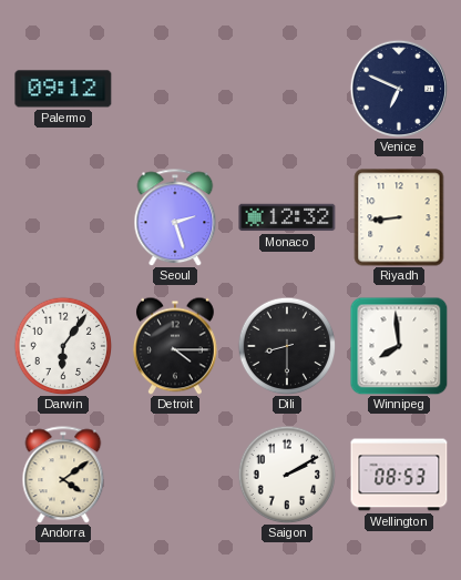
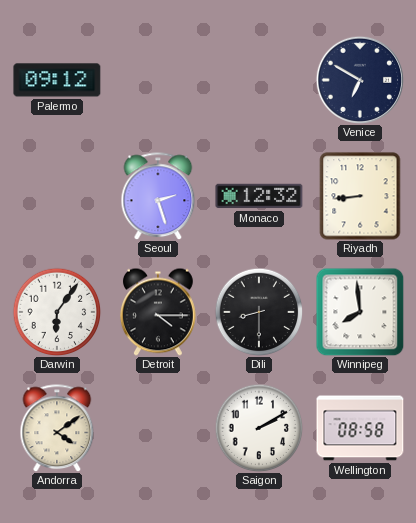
Venice: 6:49 -> 6:50
Wellington: 08:53 -> 08:58
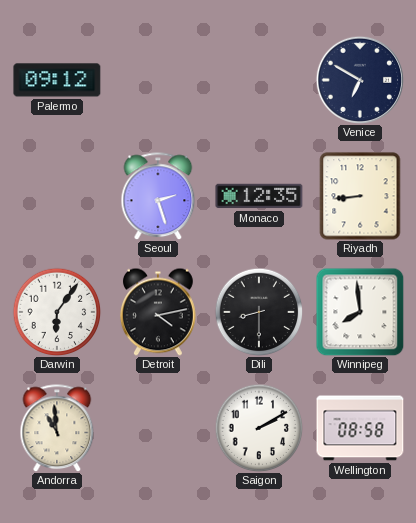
Monaco: 12:32 -> 12:35
Detroit: 4:15 -> 4:13
Andorra: 4:09 -> 10:59
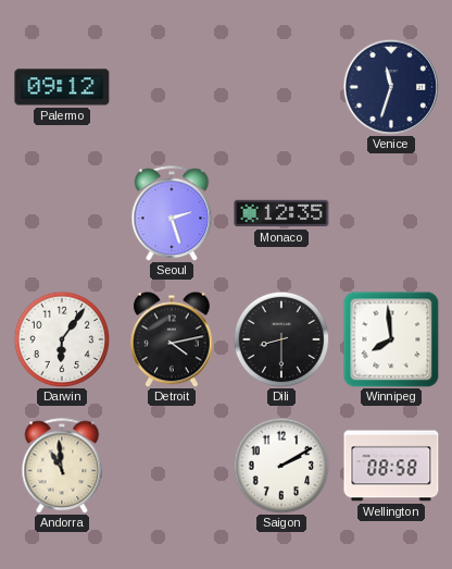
Venice: 6:50 -> 11:33
Riyadh: 8:44 -> none
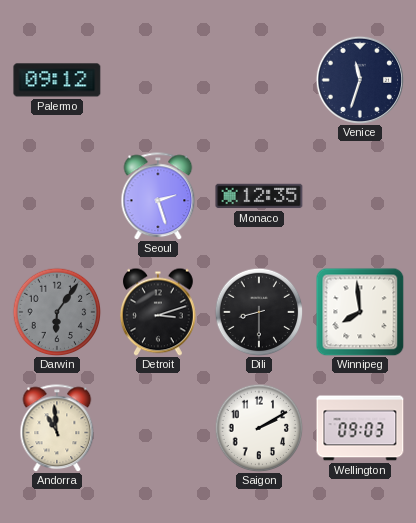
Darwin dial: white -> grey
Detroit: 4:13 -> 3:12
Wellington: 08:58 -> 09:03
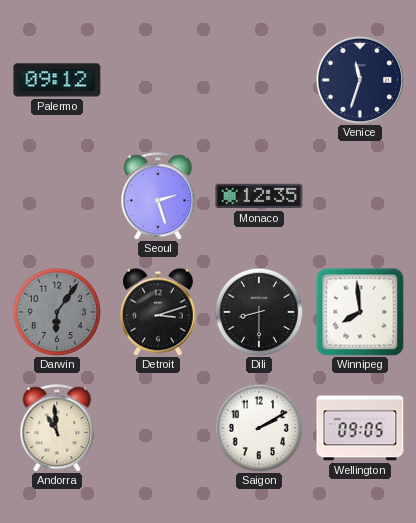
Wellington: 09:03 -> 09:05
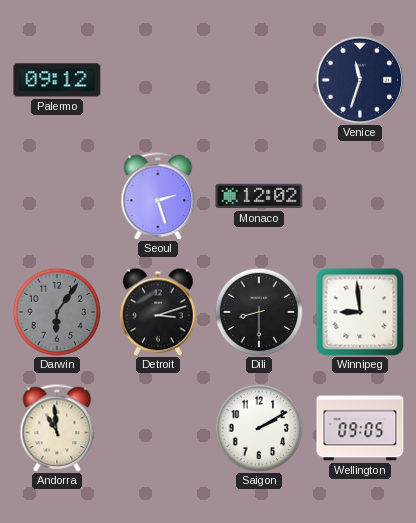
Monaco: 12:35 -> 12:02
Winnipeg: 7:59 -> 8:59
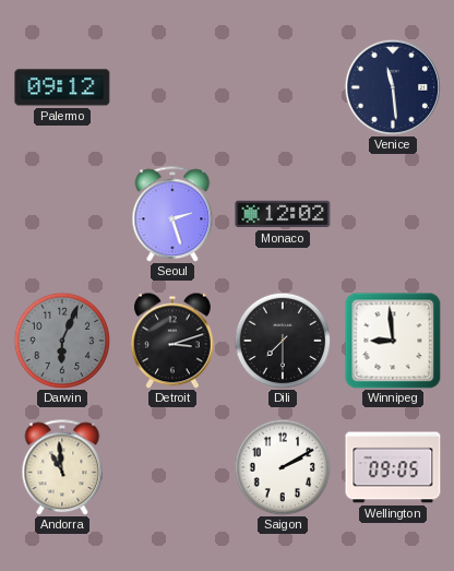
Venice: 11:33 -> 11:29
Darwin: 6:06 -> 6:04
Dili: 8:30 -> 7:30
